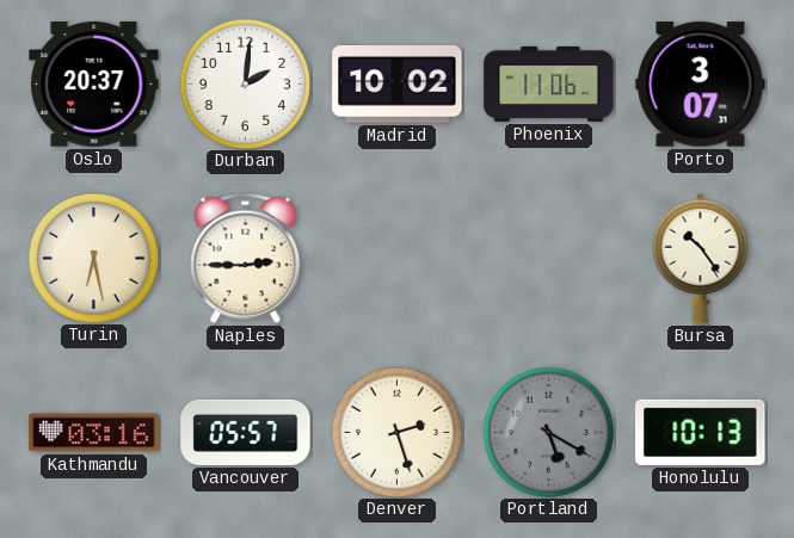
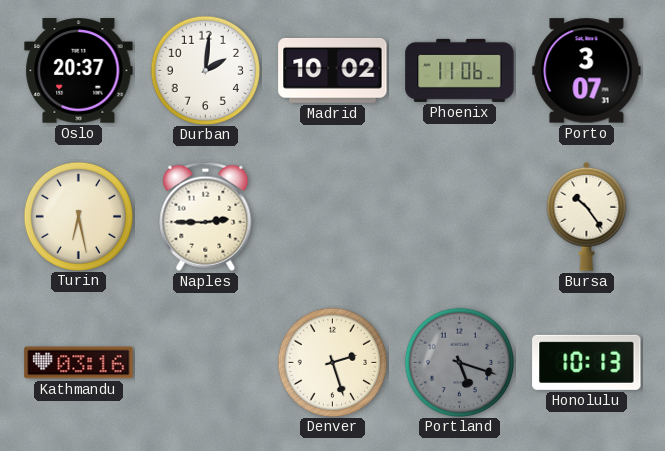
Vancouver: 05:57 -> none
Portland: 5:20 -> 5:18
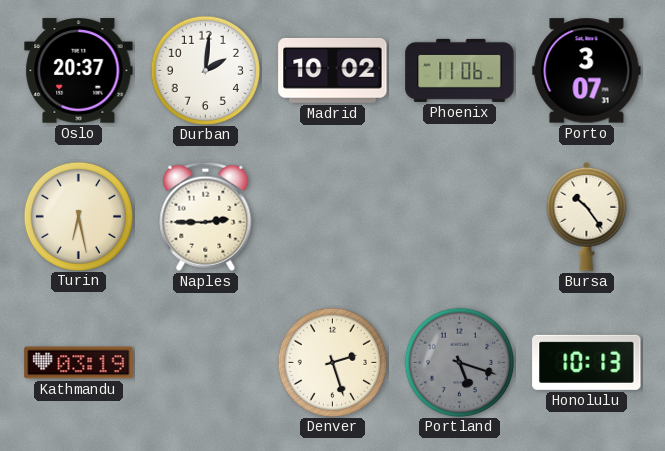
Kathmandu: 03:16 -> 03:19
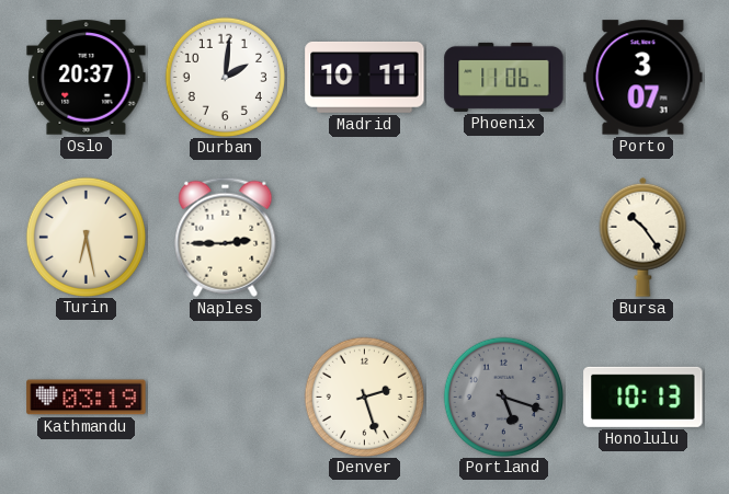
Madrid: 10:02 -> 10:11
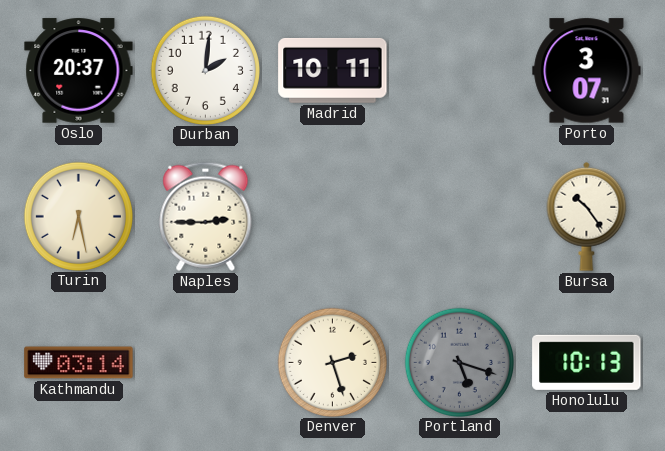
Phoenix: 11:06 -> none
Kathmandu: 03:19 -> 03:14
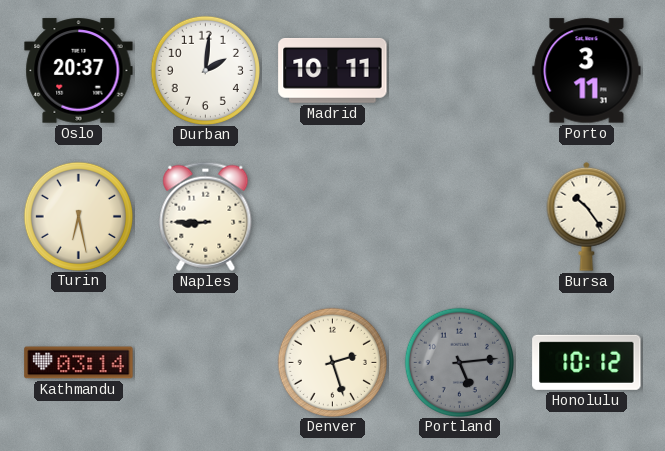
Porto: 3:07 -> 3:11
Naples: 2:45 -> 8:45
Portland: 5:18 -> 5:14
Honolulu: 10:13 -> 10:12
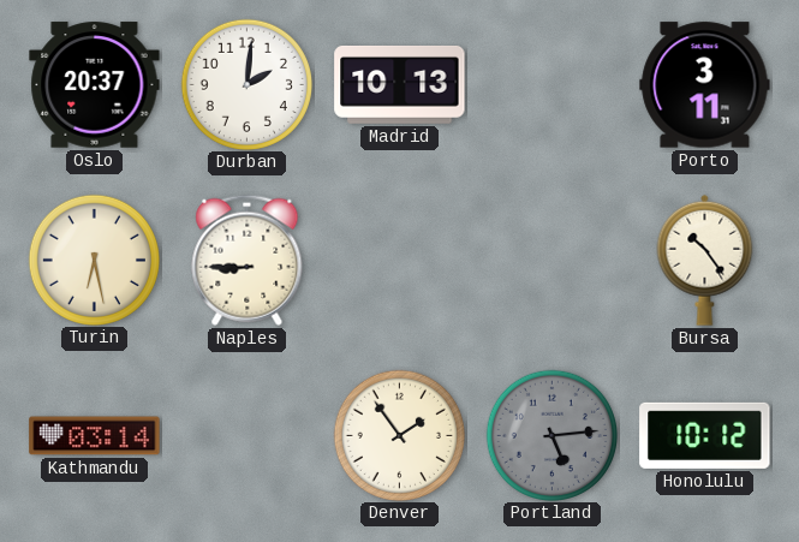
Madrid: 10:11 -> 10:13
Denver: 2:27 -> 1:54
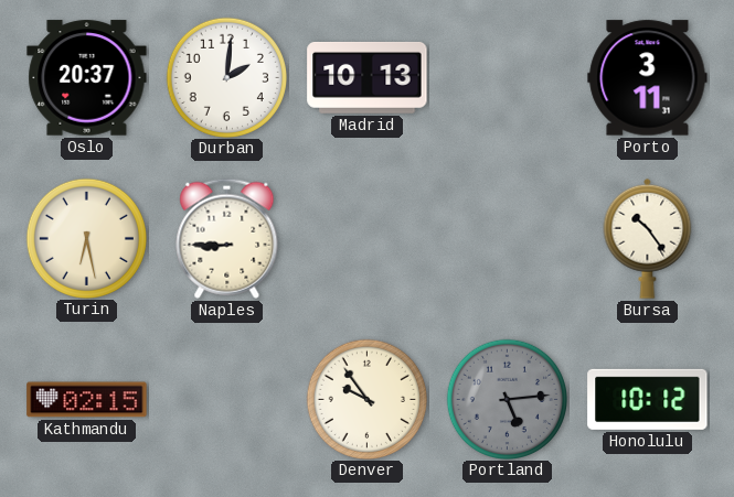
Kathmandu: 03:14 -> 02:15
Denver: 1:54 -> 9:54
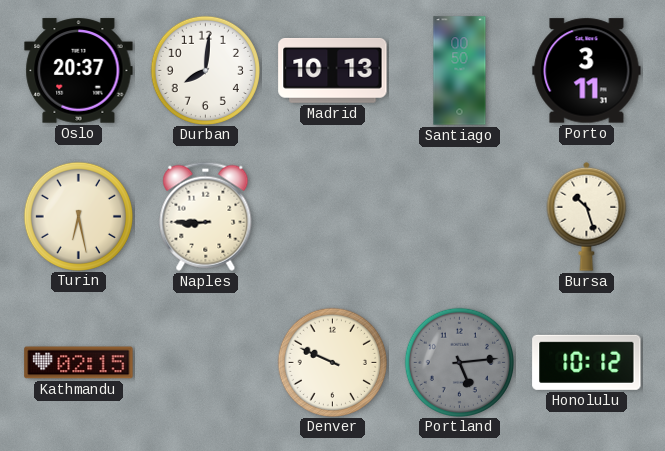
Durban: 2:01 -> 8:01
Santiago: none -> 00:50
Bursa: 10:24 -> 10:27
Denver: 9:54 -> 9:49
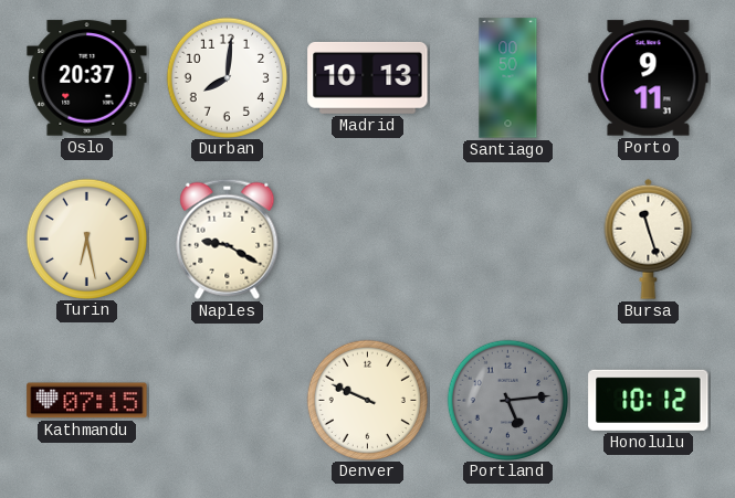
Porto: 3:11 -> 9:11
Naples: 8:45 -> 9:20
Bursa: 10:27 -> 11:27
Kathmandu: 02:15 -> 07:15
